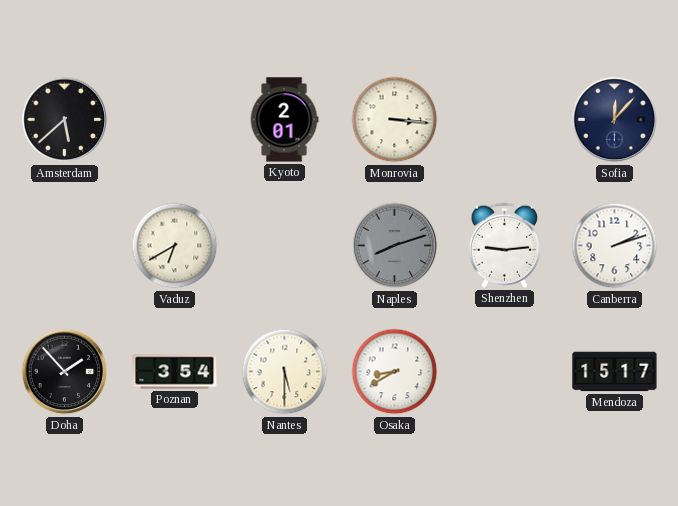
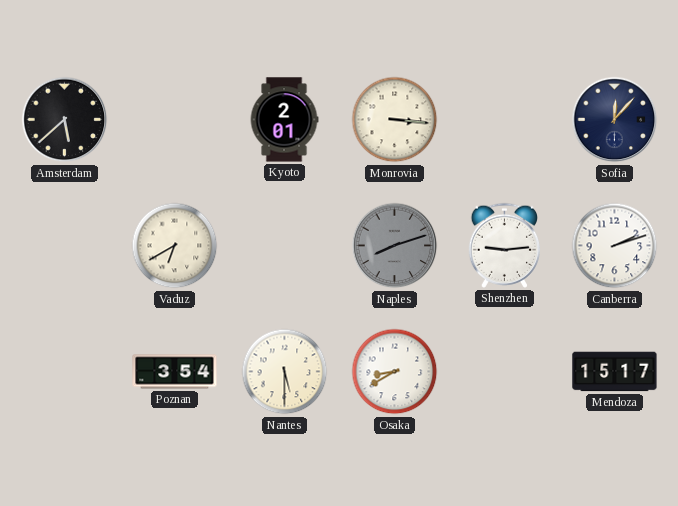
Doha: 1:53 -> none
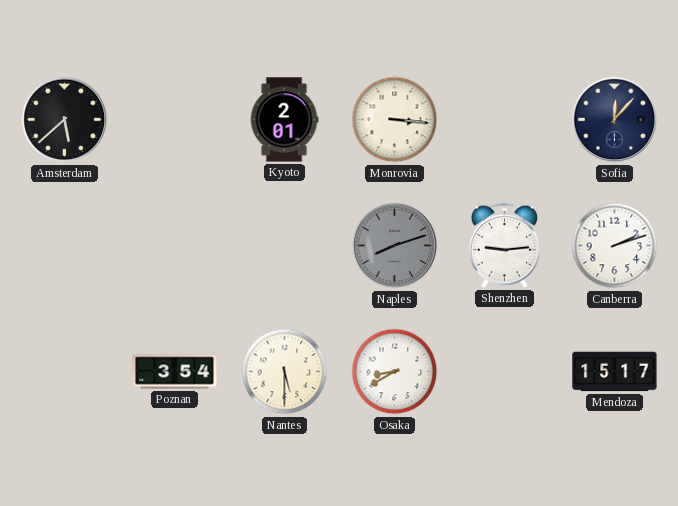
Vaduz: 6:40 -> none
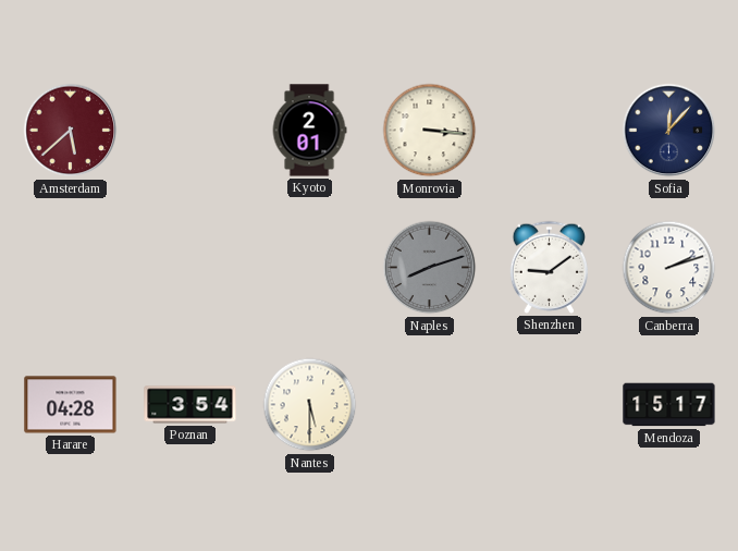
Amsterdam dial: black -> burgundy
Shenzhen: 9:14 -> 9:09
Harare: none -> 04:28
Osaka: 8:40 -> none
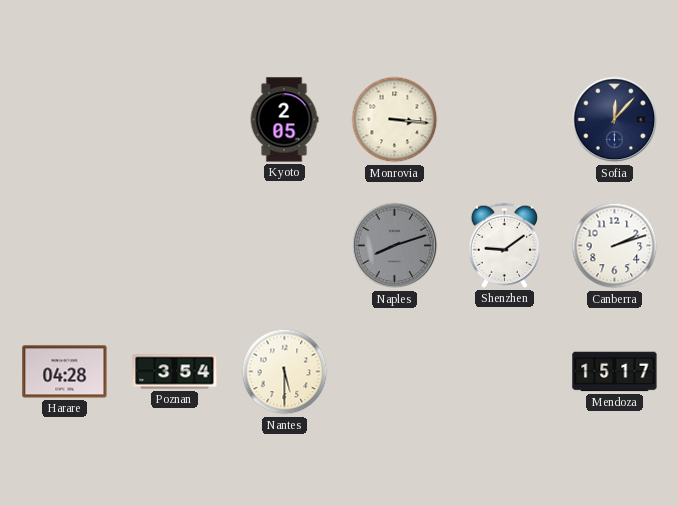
Amsterdam: 5:38 -> none
Kyoto: 2:01 -> 2:05
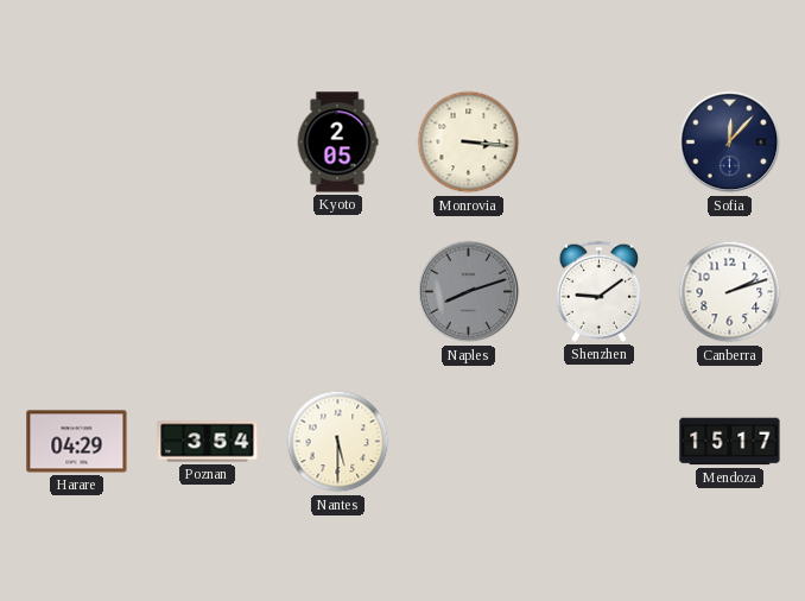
Harare: 04:28 -> 04:29
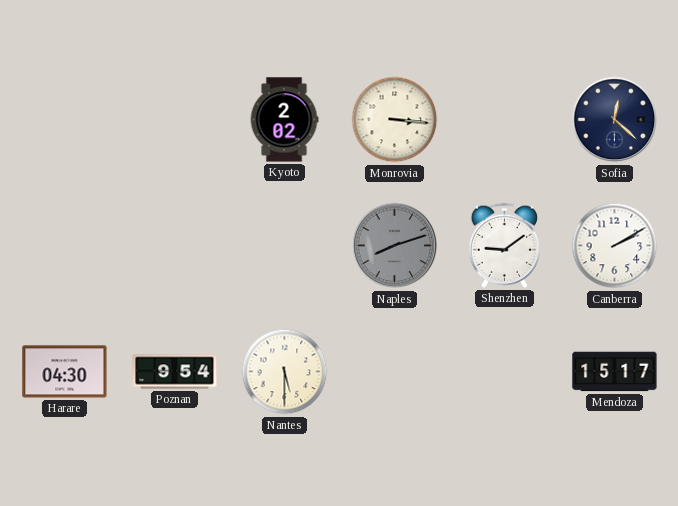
Kyoto: 2:05 -> 2:02
Sofia: 12:07 -> 12:22
Canberra: 2:12 -> 2:10
Harare: 04:29 -> 04:30
Poznan: 3:54 -> 9:54
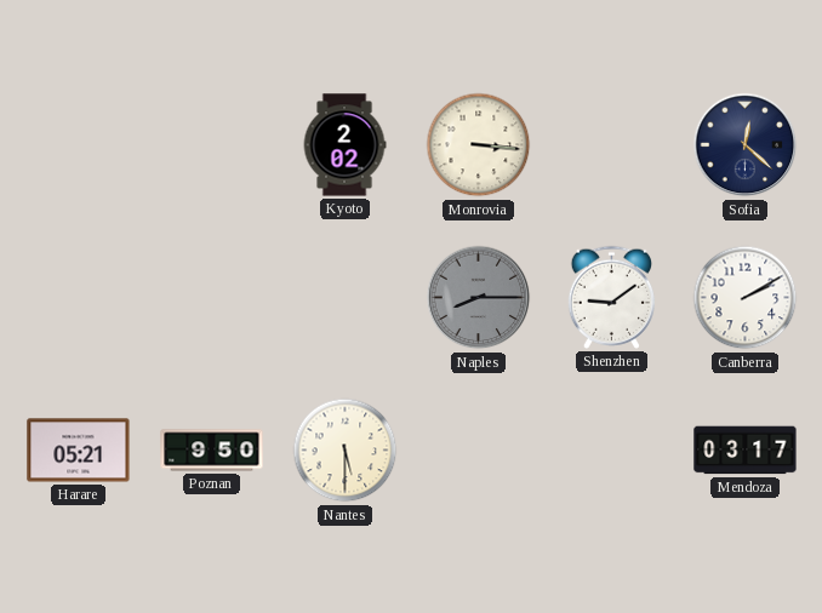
Naples: 8:12 -> 8:15
Harare: 04:30 -> 05:21
Poznan: 9:54 -> 9:50
Mendoza: 15:17 -> 03:17
